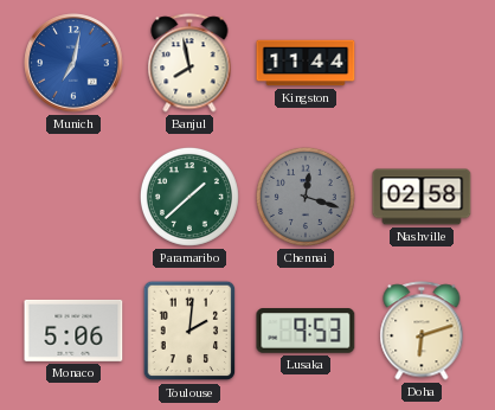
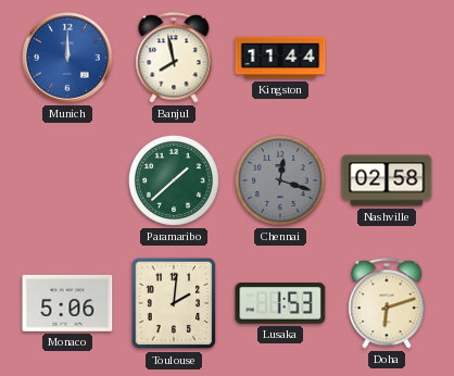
Munich: 7:02 -> 12:00
Lusaka: 9:53 -> 1:53
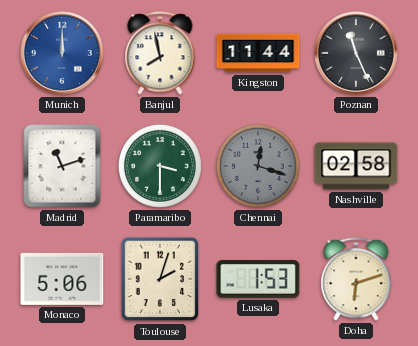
Poznan: none -> 11:26
Madrid: none -> 11:12
Paramaribo: 1:38 -> 3:30
Toulouse: 2:01 -> 2:03
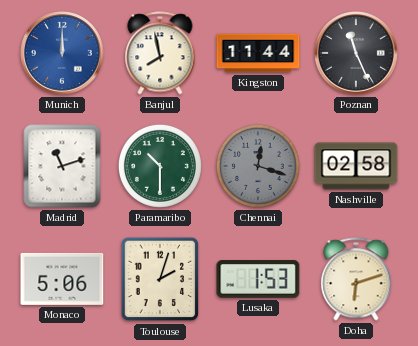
Paramaribo: 3:30 -> 10:30
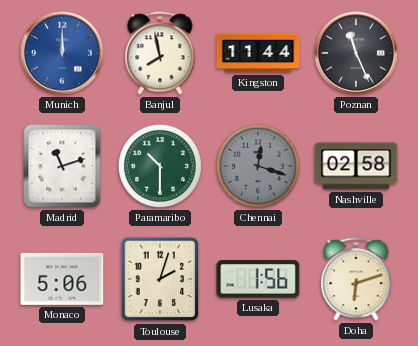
Lusaka: 1:53 -> 1:56
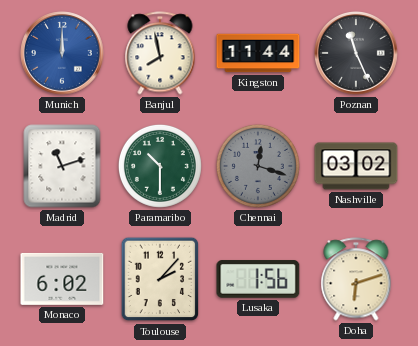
Nashville: 02:58 -> 03:02
Monaco: 5:06 -> 6:02
Toulouse: 2:03 -> 2:07
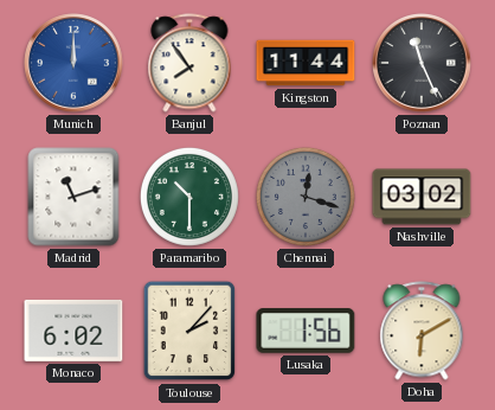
Banjul: 7:58 -> 7:54
Doha: 6:12 -> 6:10
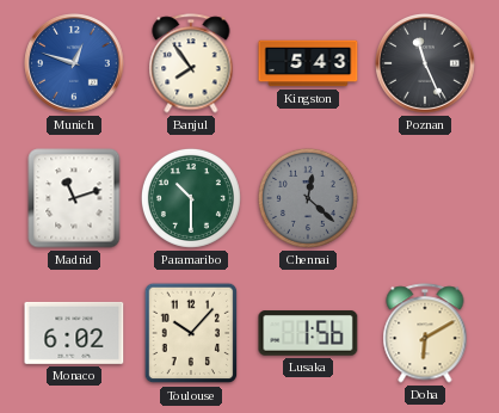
Munich: 12:00 -> 12:48
Kingston: 11:44 -> 5:43
Chennai: 12:18 -> 12:22
Nashville: 03:02 -> none
Toulouse: 2:07 -> 10:07
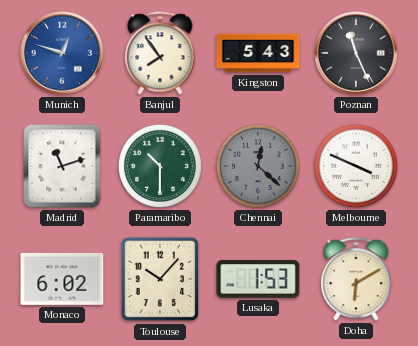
Melbourne: none -> 3:49
Lusaka: 1:56 -> 1:53
